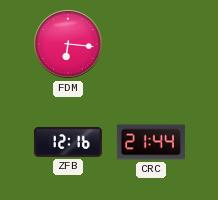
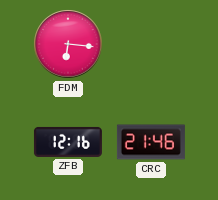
CRC: 21:44 -> 21:46
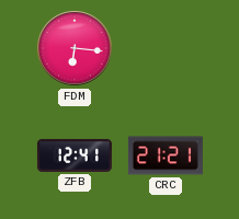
ZFB: 12:16 -> 12:41
CRC: 21:46 -> 21:21
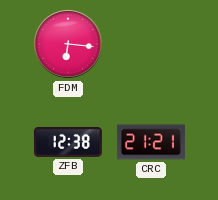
ZFB: 12:41 -> 12:38
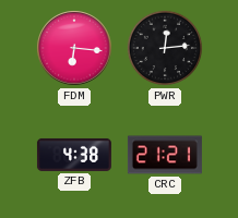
PWR: none -> 12:14
ZFB: 12:38 -> 4:38
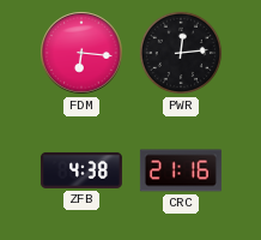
CRC: 21:21 -> 21:16
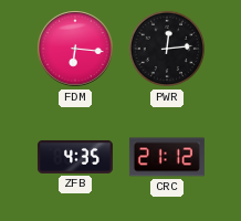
ZFB: 4:38 -> 4:35
CRC: 21:16 -> 21:12
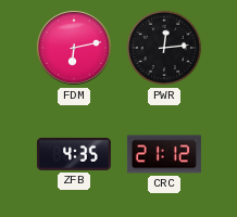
FDM: 6:16 -> 6:13
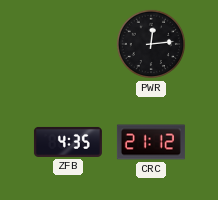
FDM: 6:13 -> none
